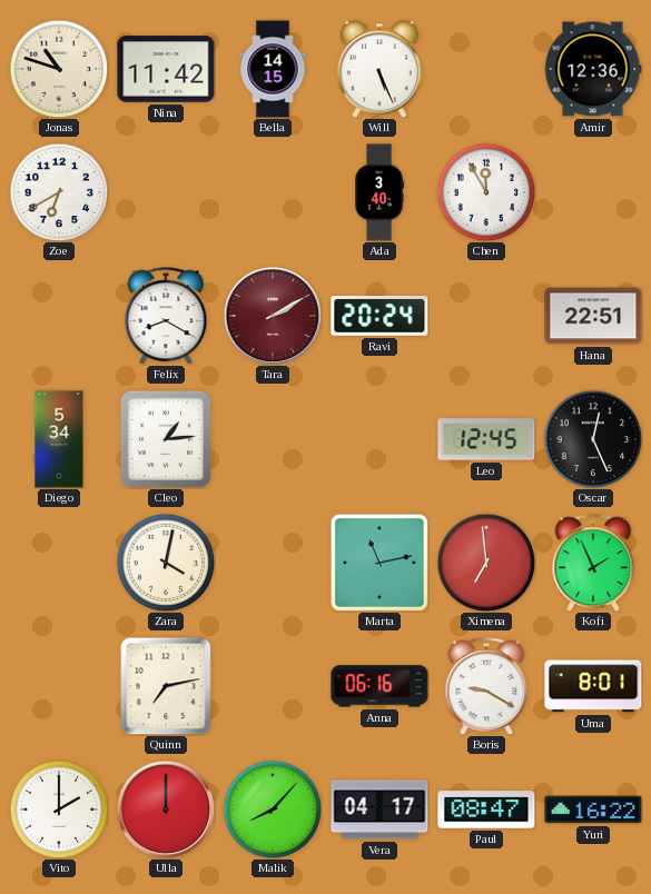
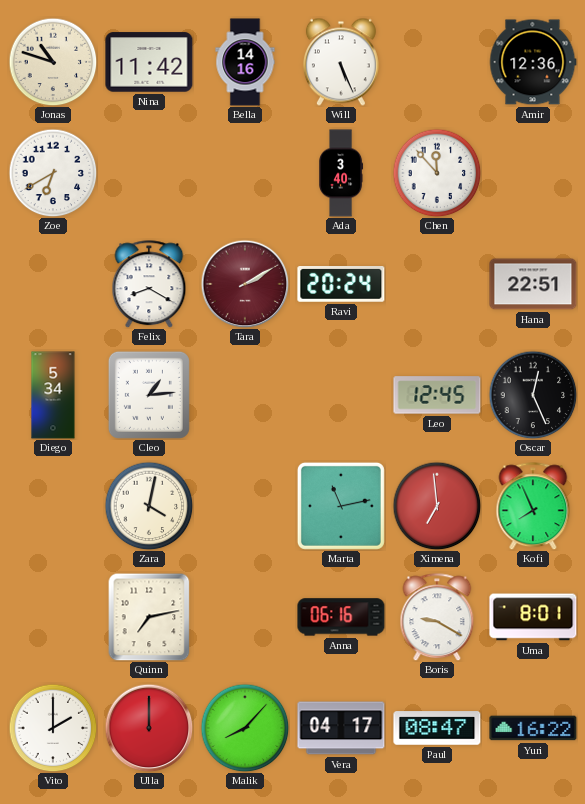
Bella: 14:15 -> 14:16
Chen: 11:55 -> 11:53
Kofi: 1:56 -> 7:56
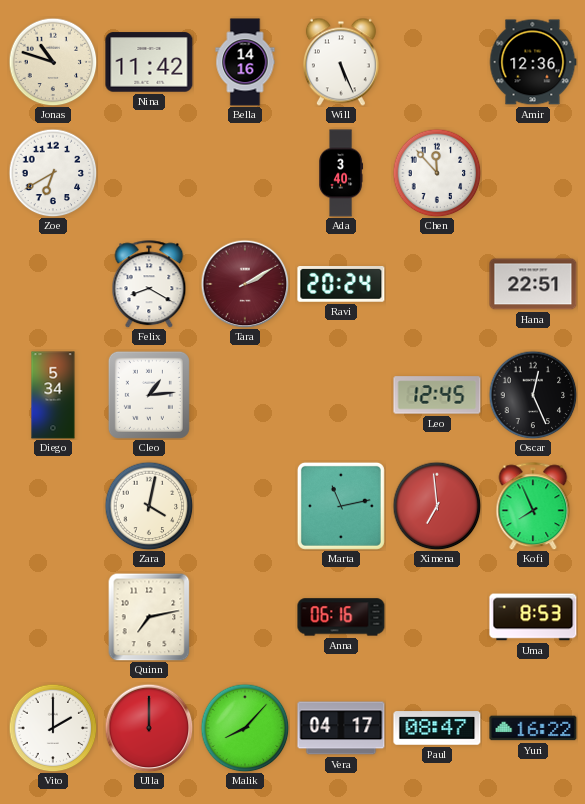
Boris: 9:20 -> none
Uma: 8:01 -> 8:53
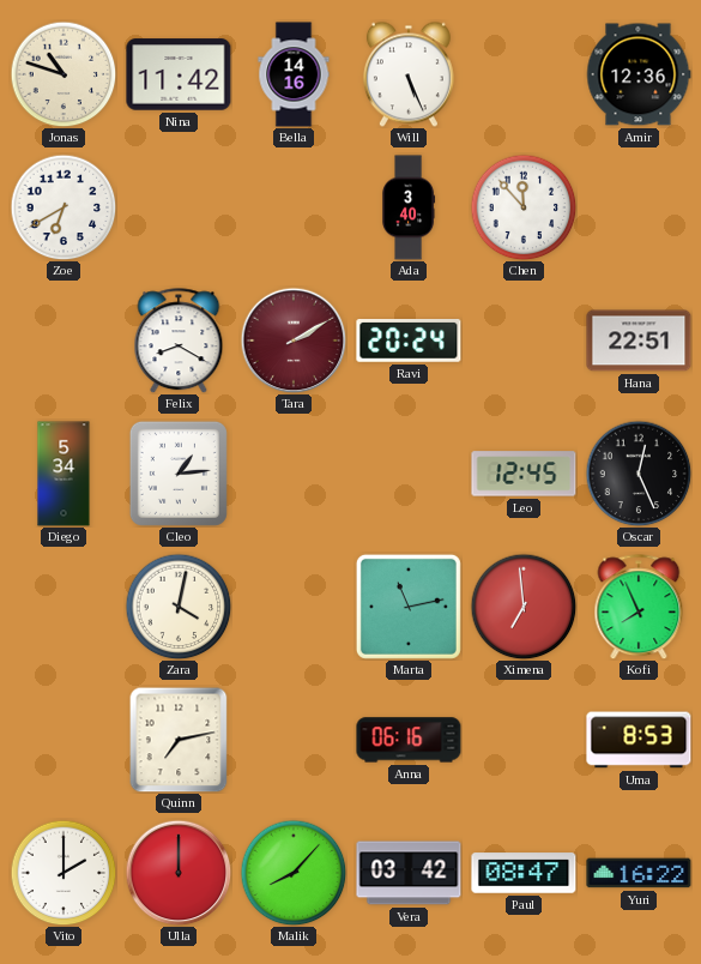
Vera: 04:17 -> 03:42
